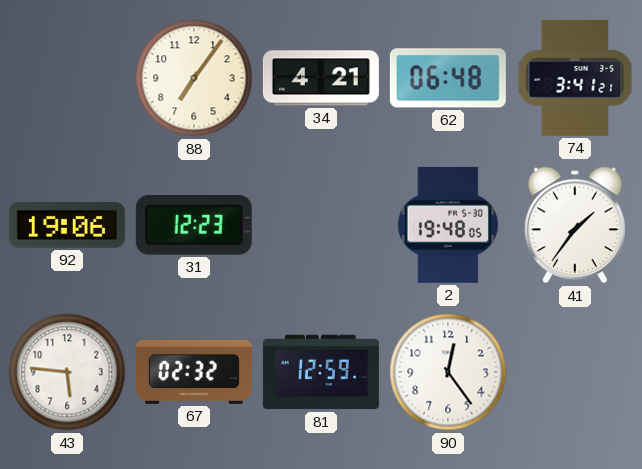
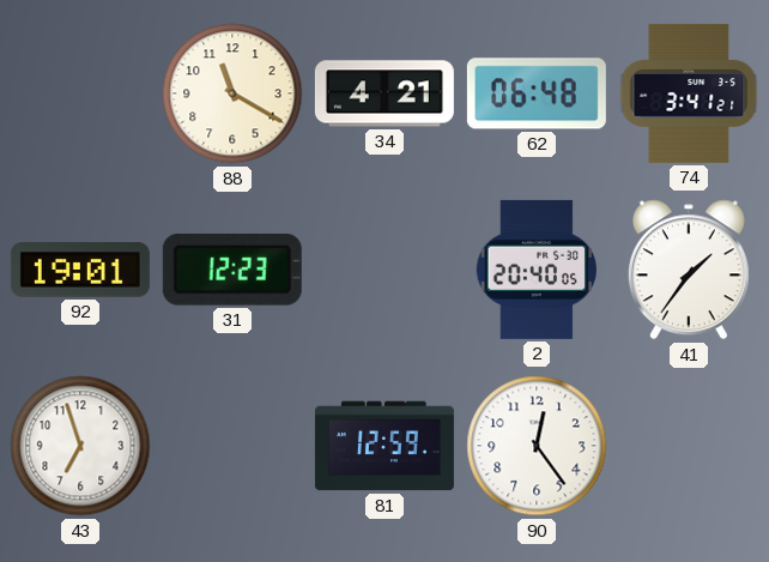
88: 7:06 -> 11:20
92: 19:06 -> 19:01
2: 19:48 -> 20:40
43: 5:46 -> 6:57
67: 02:32 -> none
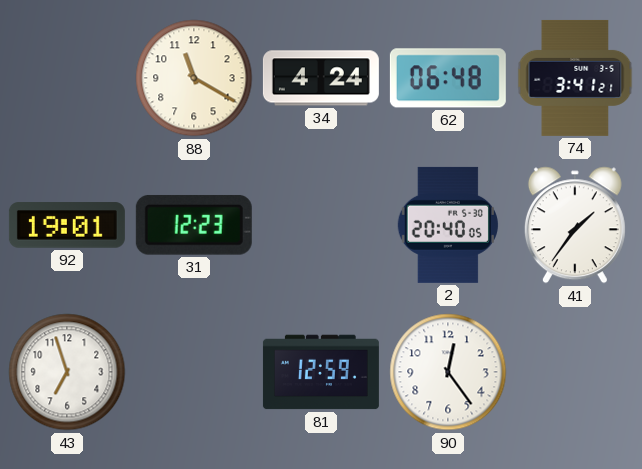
34: 4:21 -> 4:24
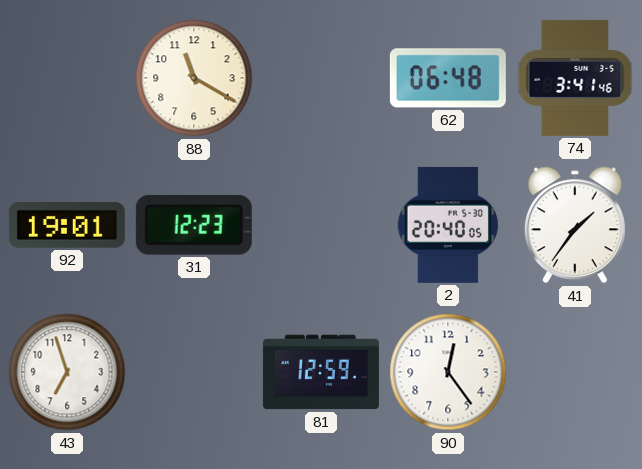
34: 4:24 -> none
74: 3:41:21 -> 3:41:46
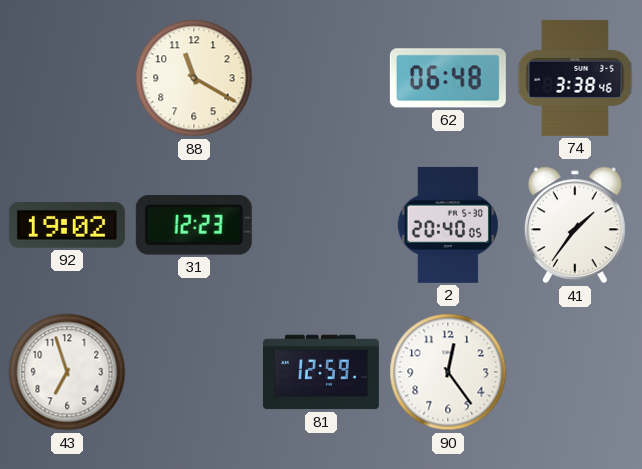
74: 3:41 -> 3:38
92: 19:01 -> 19:02
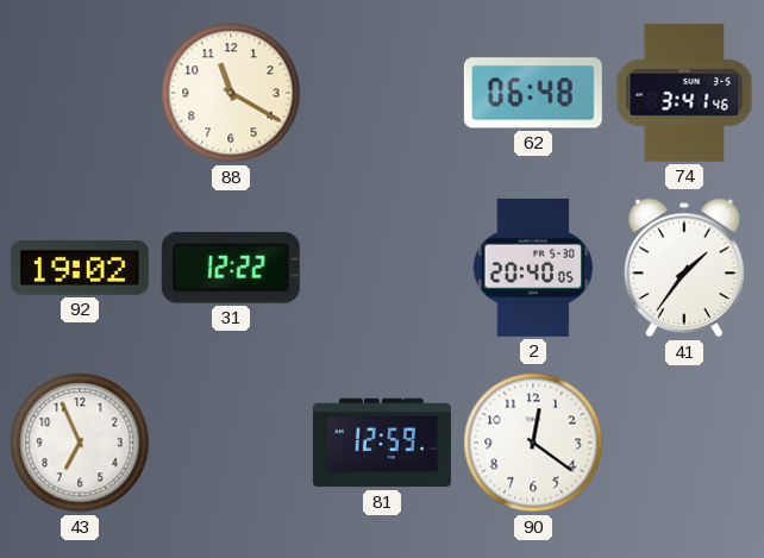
74: 3:38 -> 3:41
31: 12:23 -> 12:22
43: 6:57 -> 6:56
90: 12:24 -> 12:21
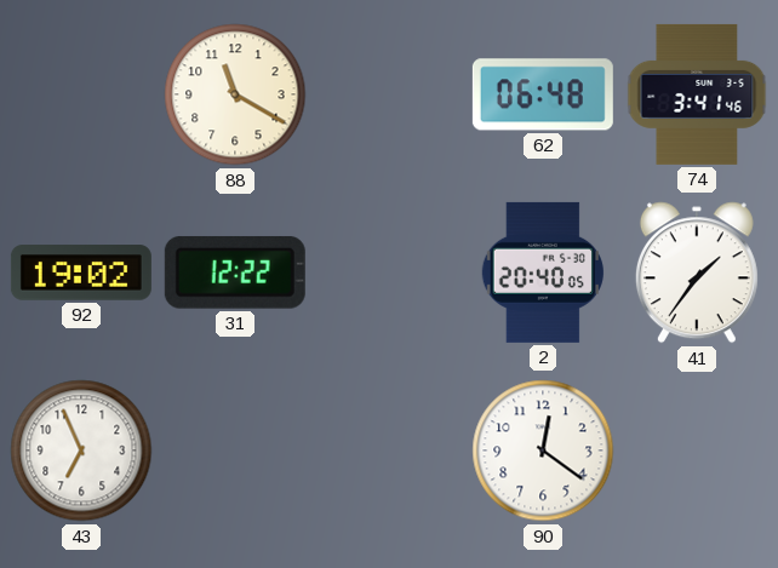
81: 12:59 -> none
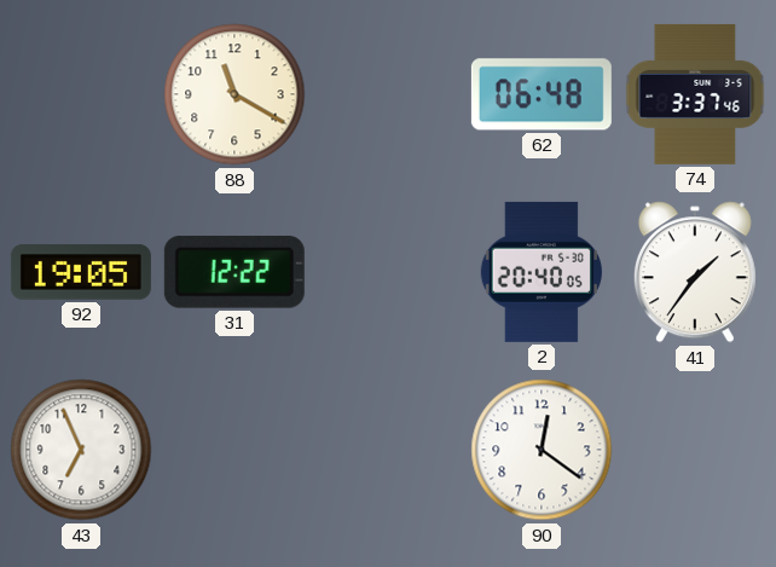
74: 3:41 -> 3:37
92: 19:02 -> 19:05
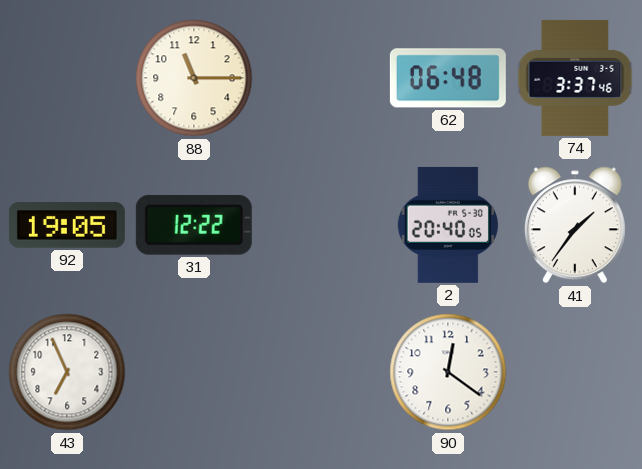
88: 11:20 -> 11:15
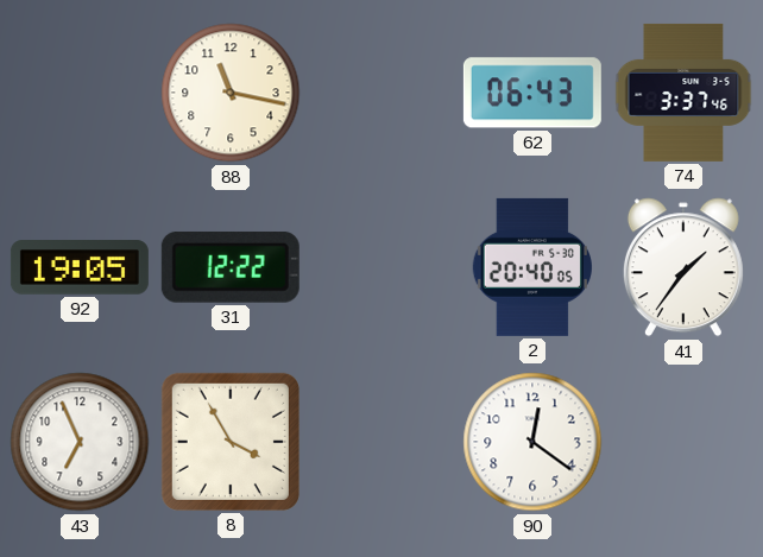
88: 11:15 -> 11:17
62: 06:48 -> 06:43
8: none -> 3:55
